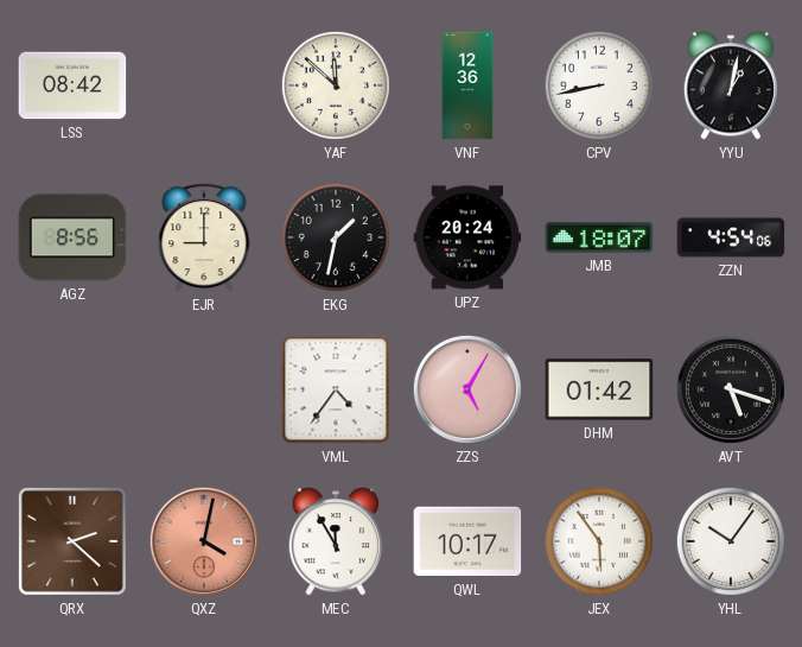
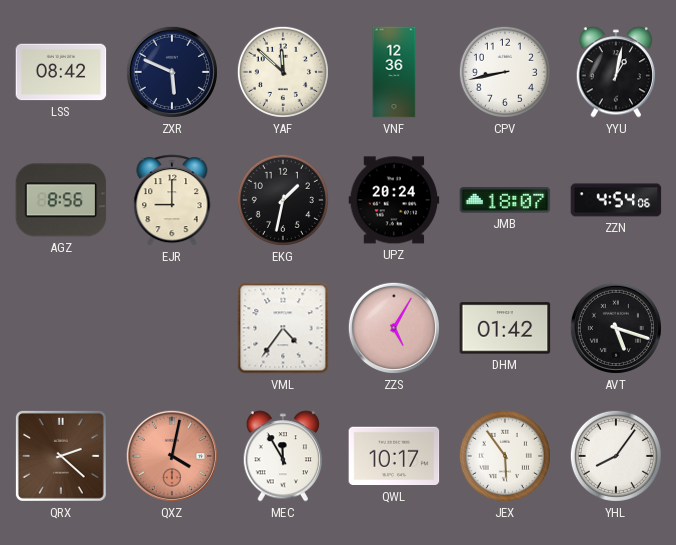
ZXR: none -> 5:49
YHL: 10:06 -> 8:06
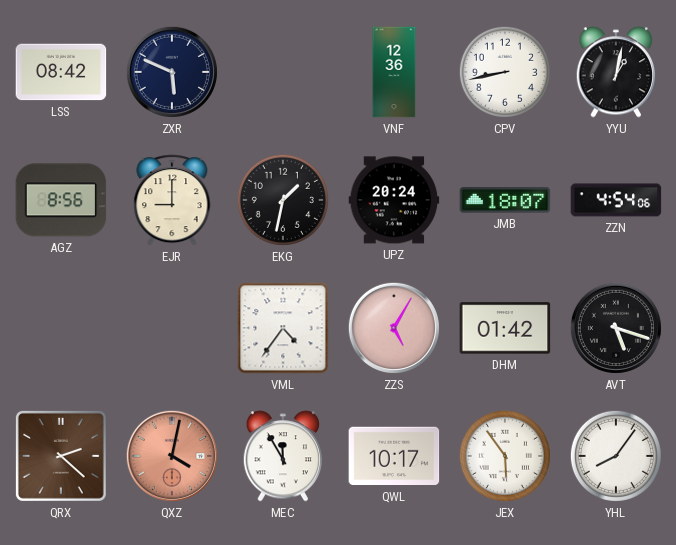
YAF: 11:52 -> none
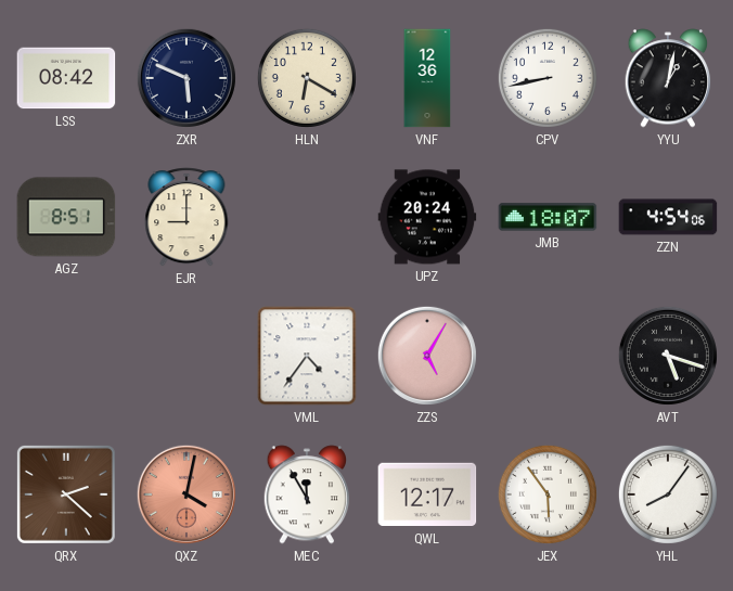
HLN: none -> 6:20
AGZ: 8:56 -> 8:51
EKG: 1:32 -> none
DHM: 01:42 -> none
QWL: 10:17 -> 12:17
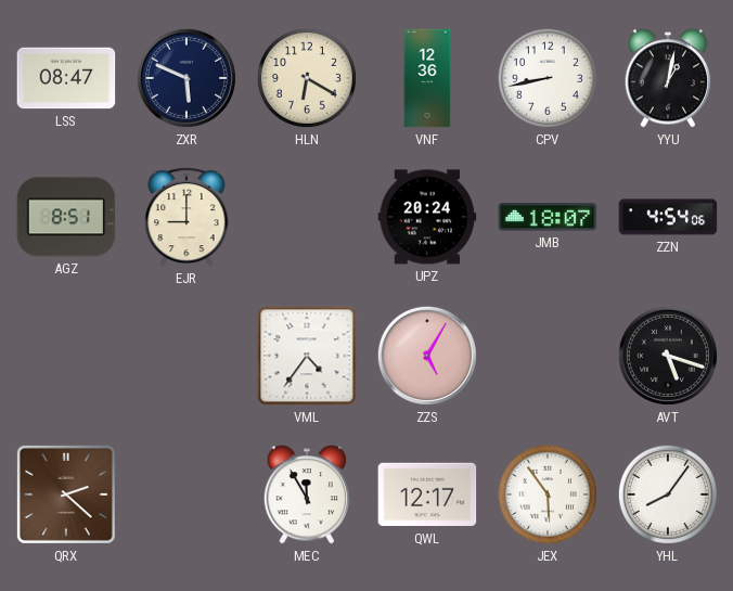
LSS: 08:42 -> 08:47
QXZ: 4:02 -> none
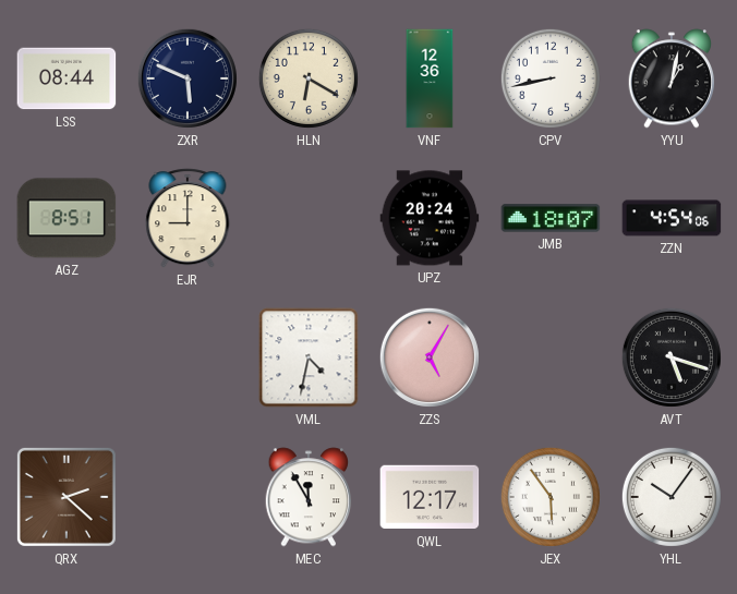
LSS: 08:47 -> 08:44
VML: 4:36 -> 4:32
YHL: 8:06 -> 10:06
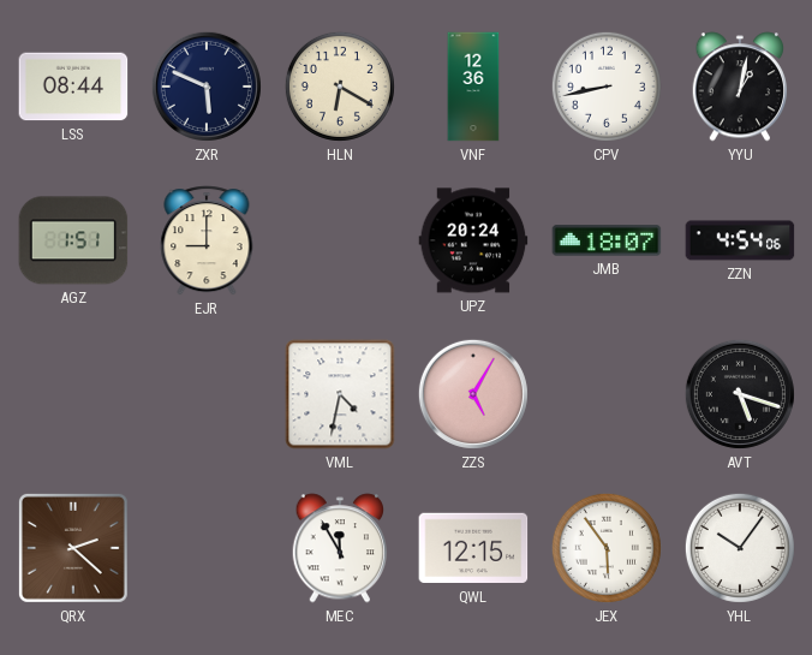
AGZ: 8:51 -> 1:51
QWL: 12:17 -> 12:15
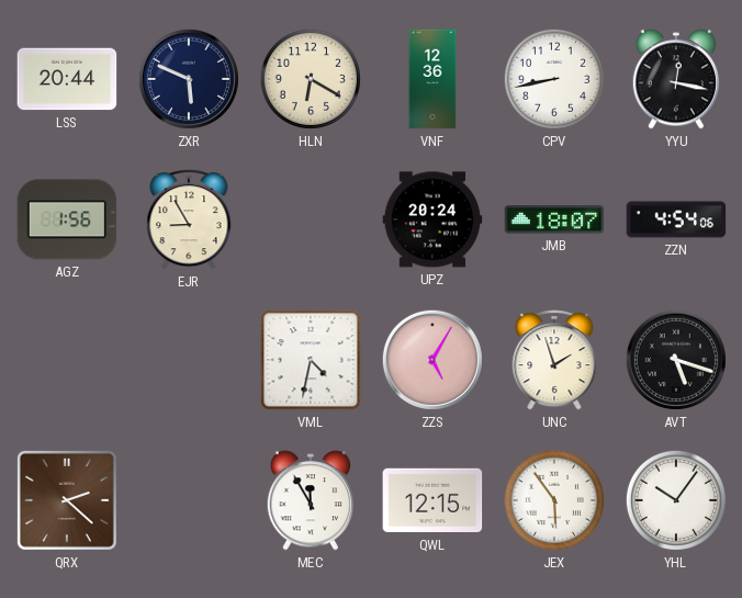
LSS: 08:44 -> 20:44
YYU: 1:02 -> 12:17
AGZ: 1:51 -> 1:56
EJR: 9:00 -> 8:55
UNC: none -> 1:57
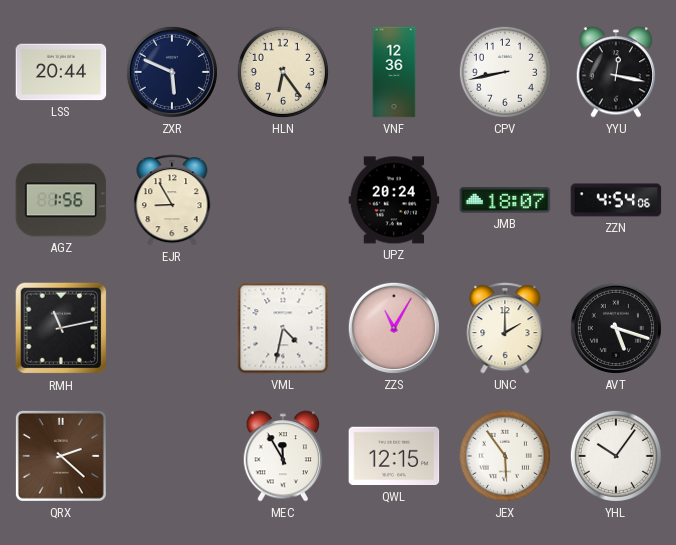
HLN: 6:20 -> 6:24
RMH: none -> 11:13
ZZS: 5:05 -> 11:05
UNC: 1:57 -> 2:00
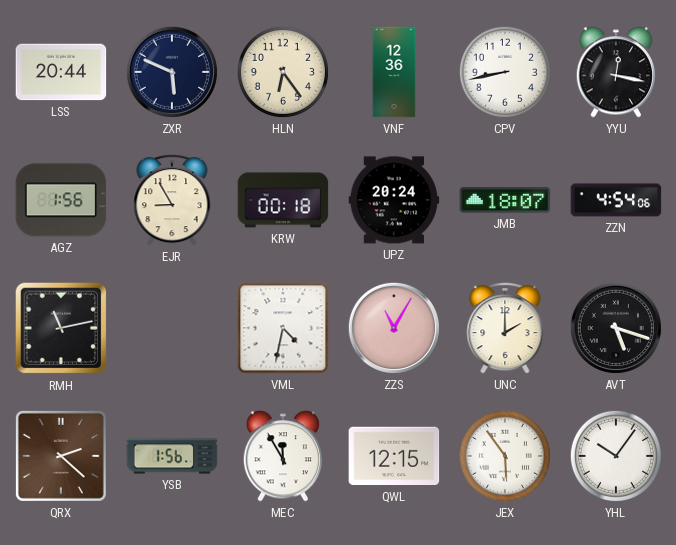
KRW: none -> 00:18
YSB: none -> 1:56
